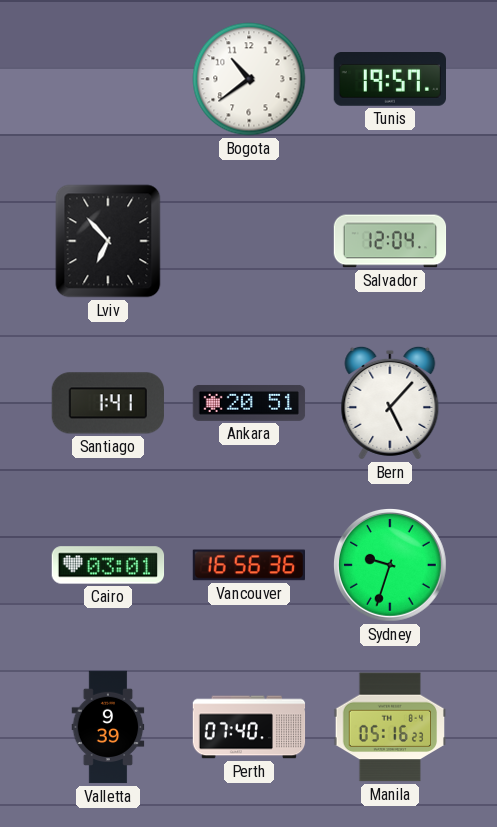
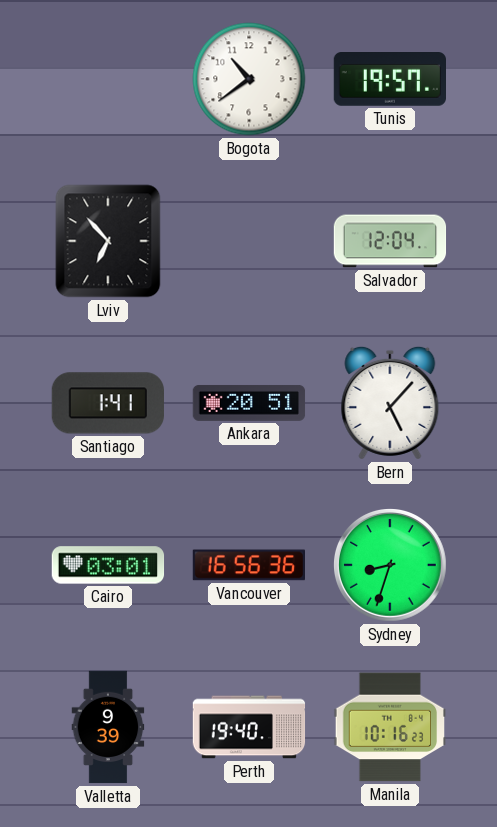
Sydney: 9:33 -> 8:33
Perth: 07:40 -> 19:40
Manila: 05:16 -> 10:16
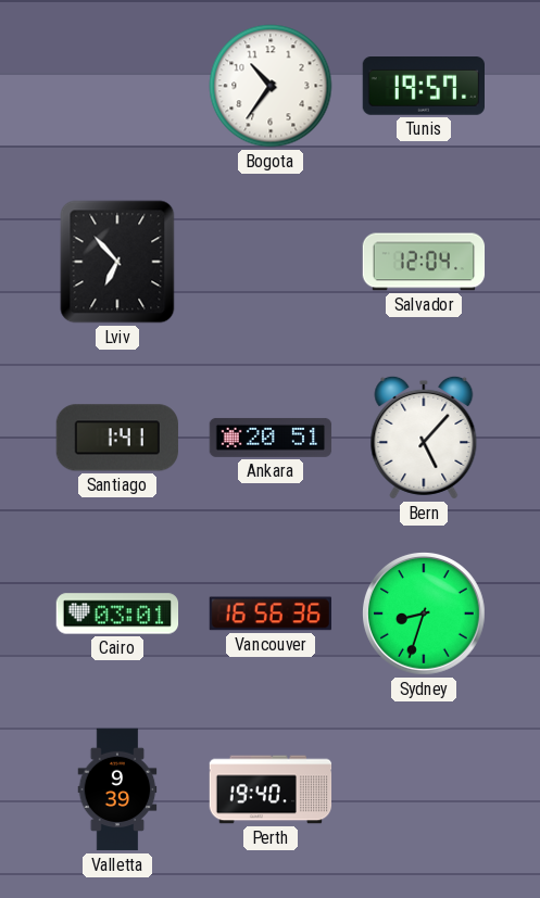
Bogota: 10:39 -> 10:36
Manila: 10:16 -> none
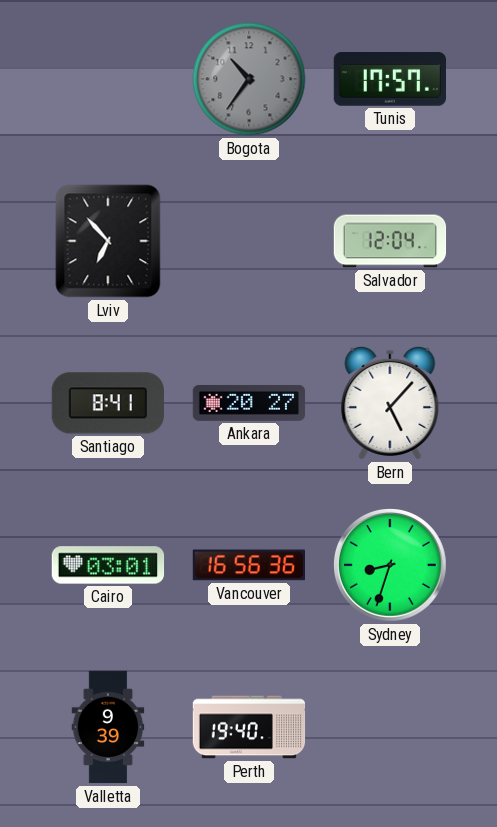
Bogota dial: white -> grey
Tunis: 19:57 -> 17:57
Santiago: 1:41 -> 8:41
Ankara: 20:51 -> 20:27
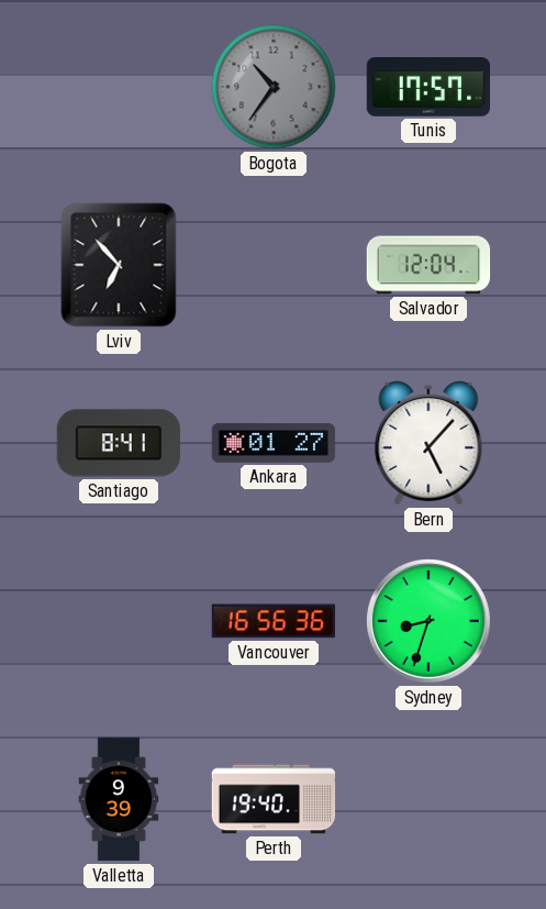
Ankara: 20:27 -> 01:27
Cairo: 03:01 -> none
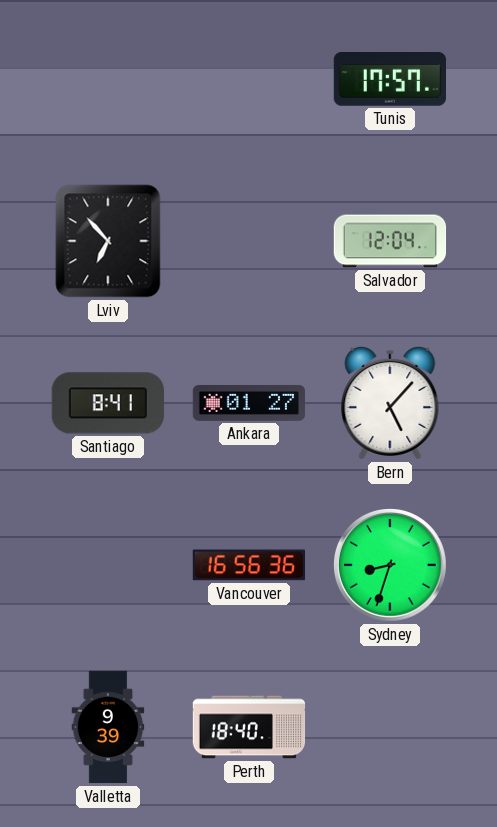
Bogota: 10:36 -> none
Perth: 19:40 -> 18:40
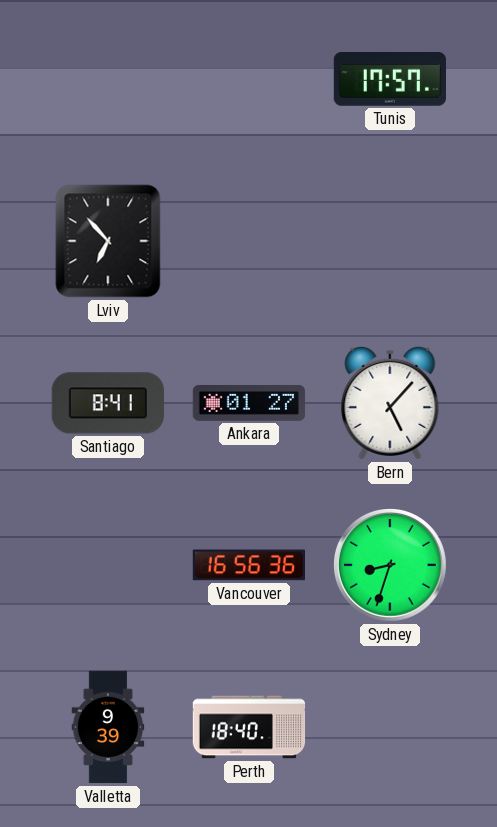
Salvador: 12:04 -> none
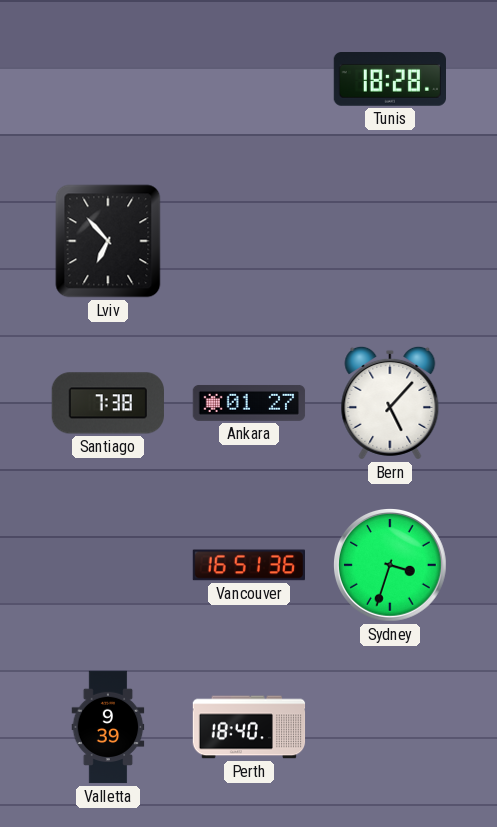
Tunis: 17:57 -> 18:28
Santiago: 8:41 -> 7:38
Vancouver: 16:56 -> 16:51
Sydney: 8:33 -> 3:33
